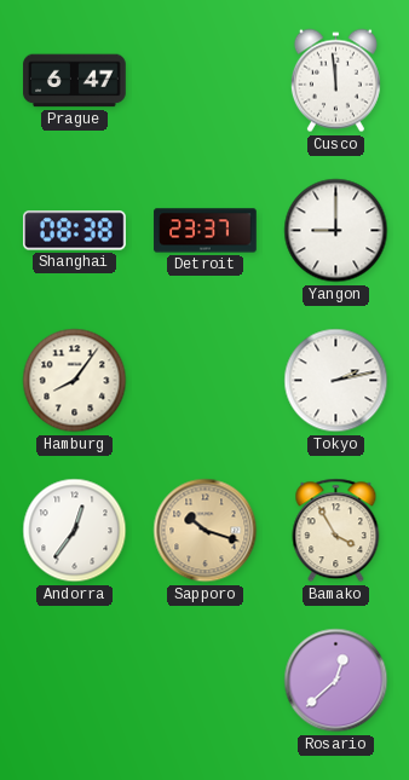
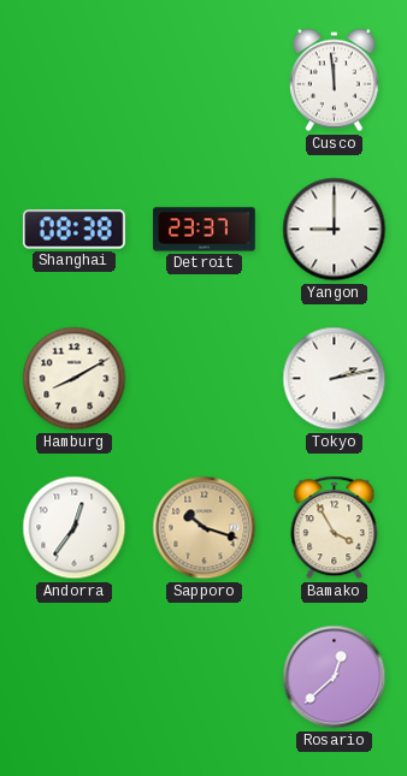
Prague: 6:47 -> none
Hamburg: 8:06 -> 8:10
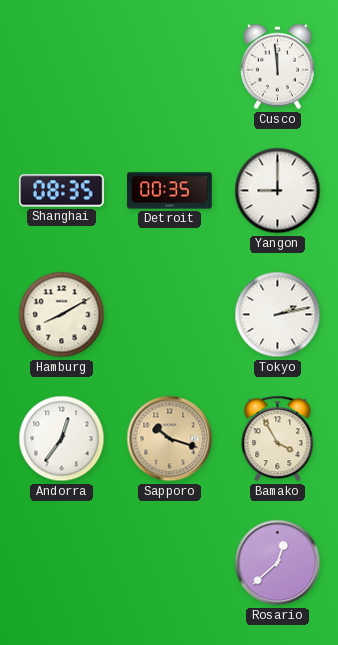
Shanghai: 08:38 -> 08:35
Detroit: 23:37 -> 00:35
